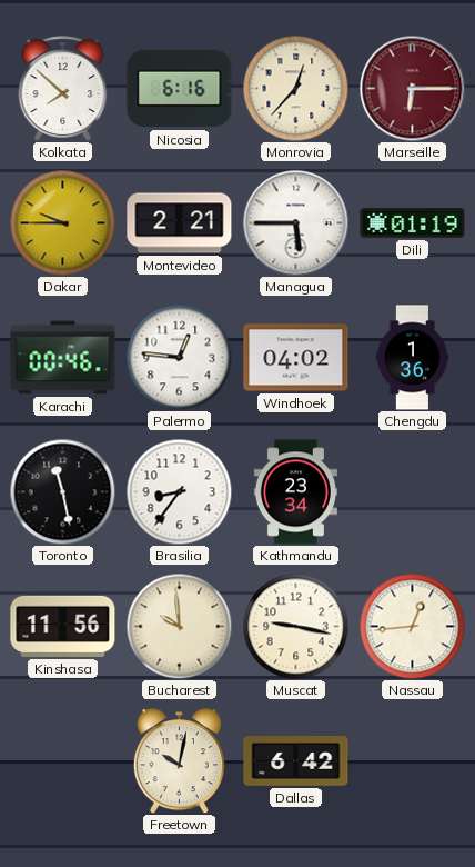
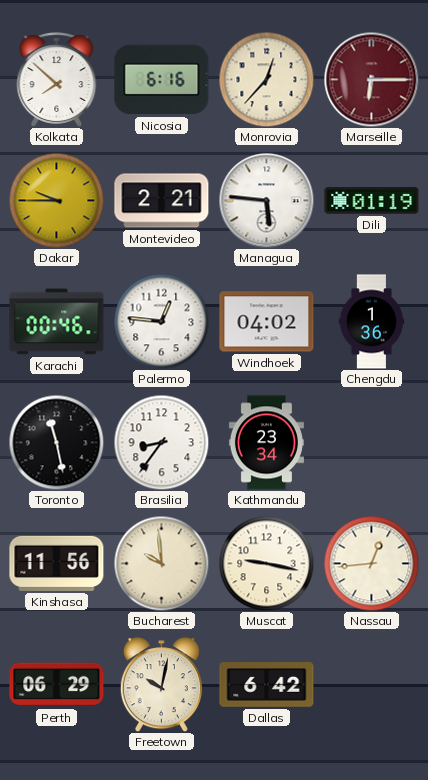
Managua: 5:45 -> 5:46
Perth: none -> 06:29
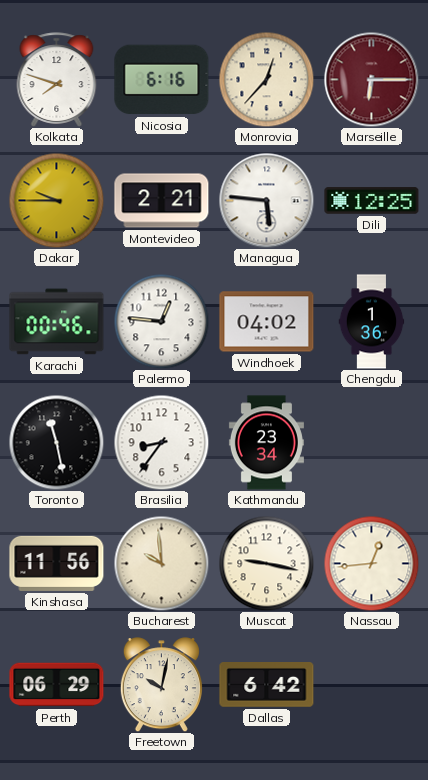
Kolkata: 7:52 -> 7:48
Dili: 01:19 -> 12:25
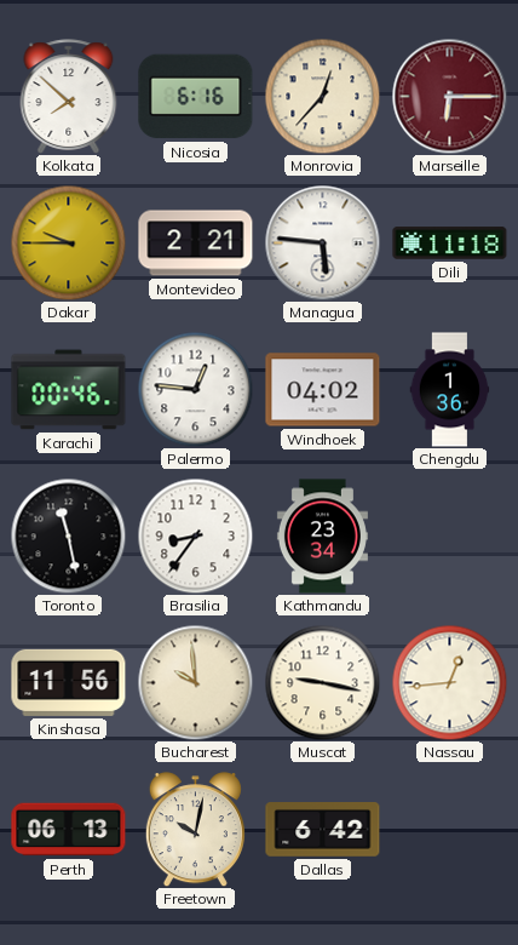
Kolkata: 7:48 -> 7:52
Dili: 12:25 -> 11:18
Perth: 06:29 -> 06:13
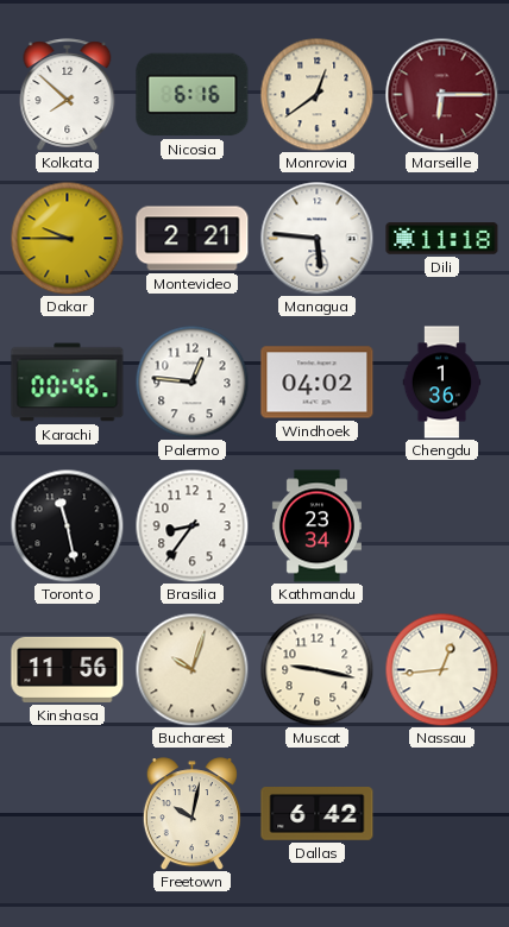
Monrovia: 12:37 -> 12:39
Bucharest: 9:59 -> 10:03
Perth: 06:13 -> none
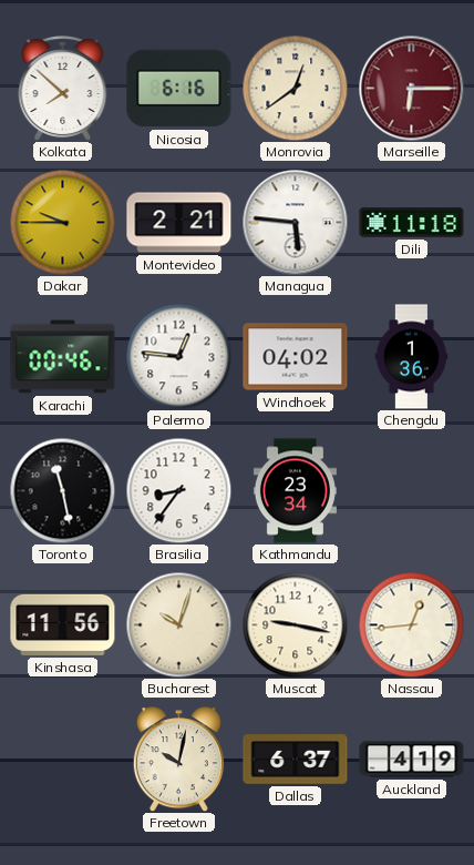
Dallas: 6:42 -> 6:37
Auckland: none -> 4:19
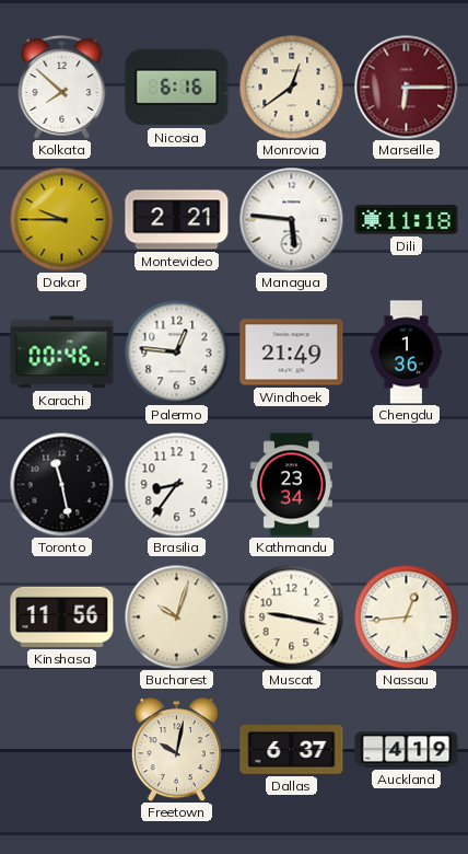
Windhoek: 04:02 -> 21:49
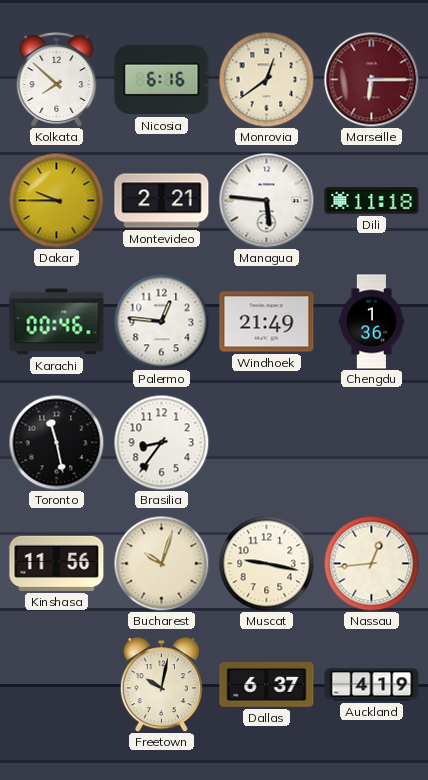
Kathmandu: 23:34 -> none
